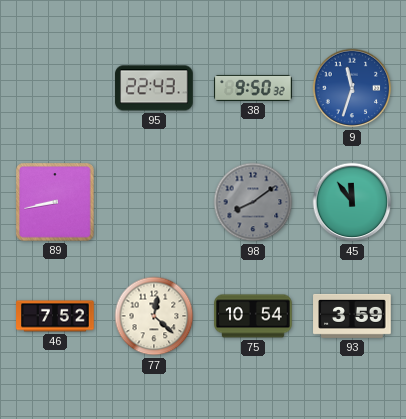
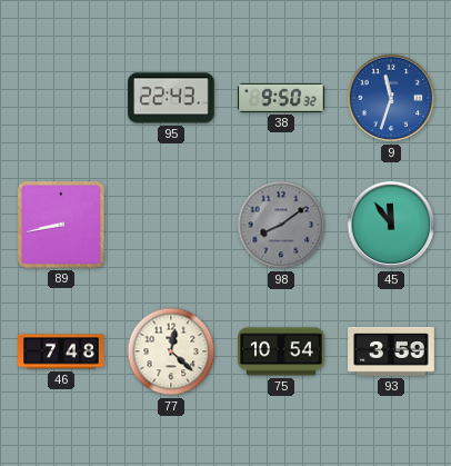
46: 7:52 -> 7:48
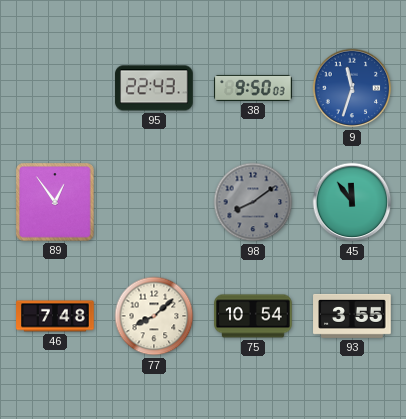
38: 9:50:32 -> 9:50:03
89: 8:43 -> 12:54
77: 12:22 -> 8:08
93: 3:59 -> 3:55
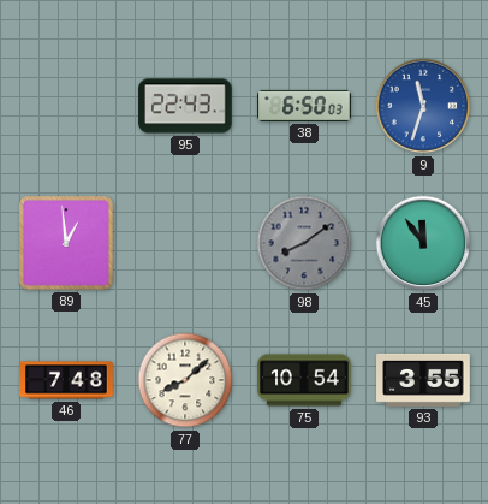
38: 9:50 -> 6:50
89: 12:54 -> 12:59
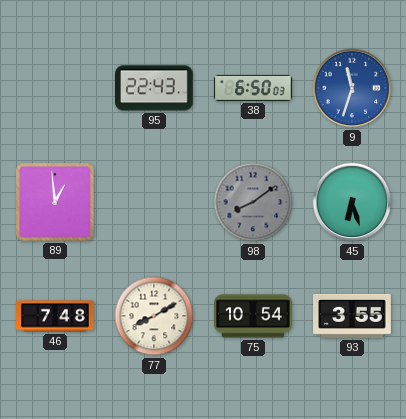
45: 11:54 -> 6:27
77: 8:08 -> 8:10
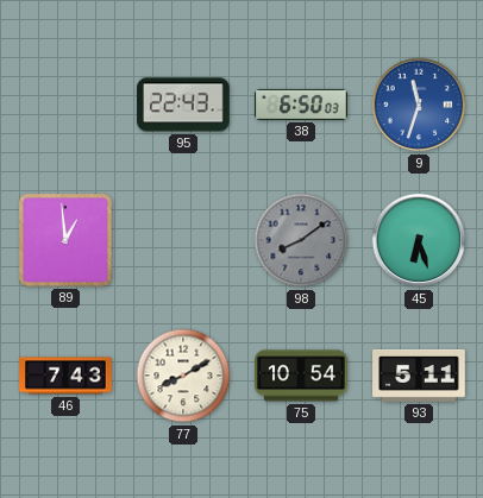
46: 7:48 -> 7:43
93: 3:55 -> 5:11
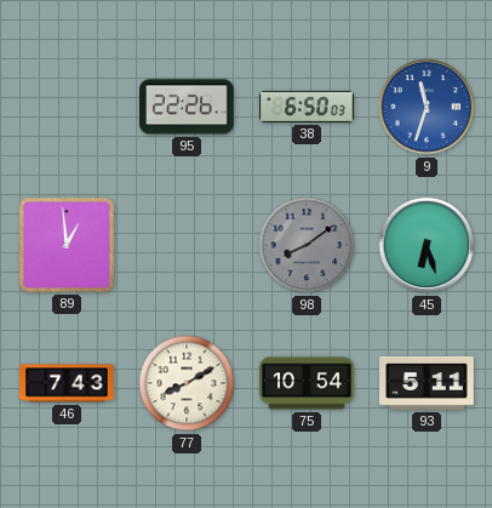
95: 22:43 -> 22:26
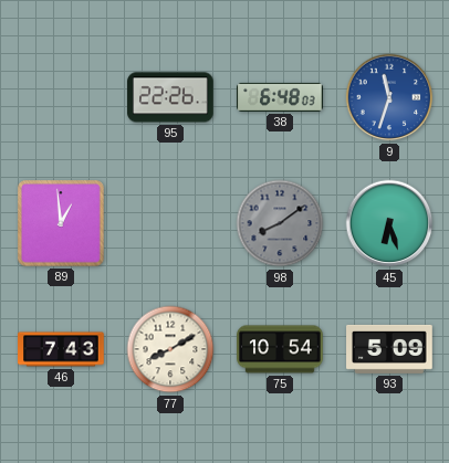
38: 6:50 -> 6:48
93: 5:11 -> 5:09
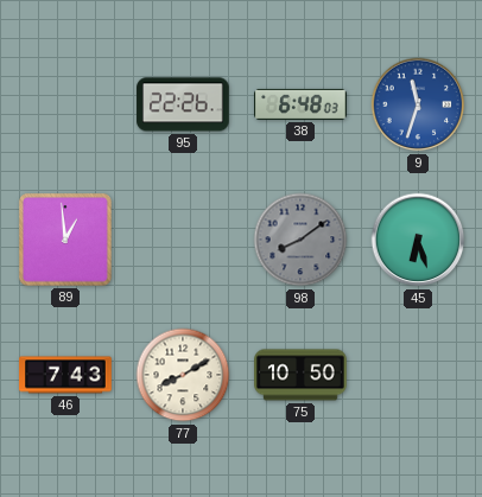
75: 10:54 -> 10:50
93: 5:09 -> none
